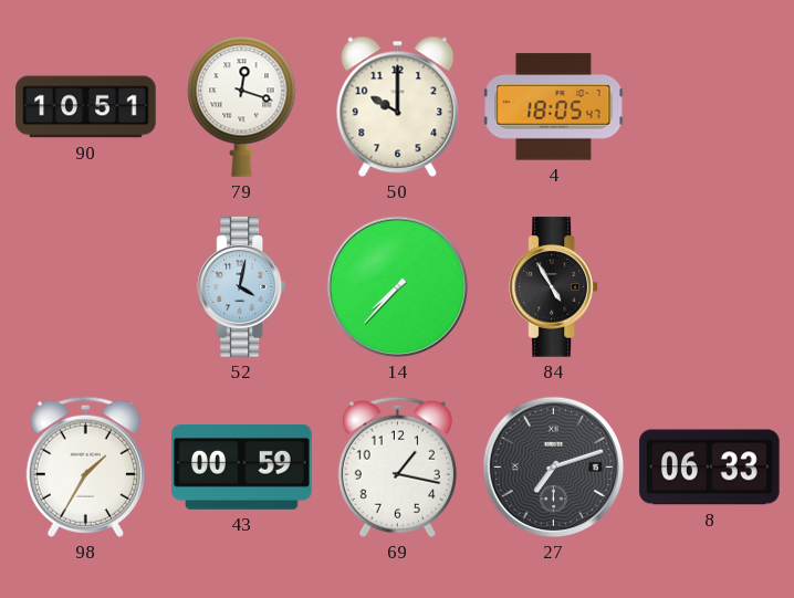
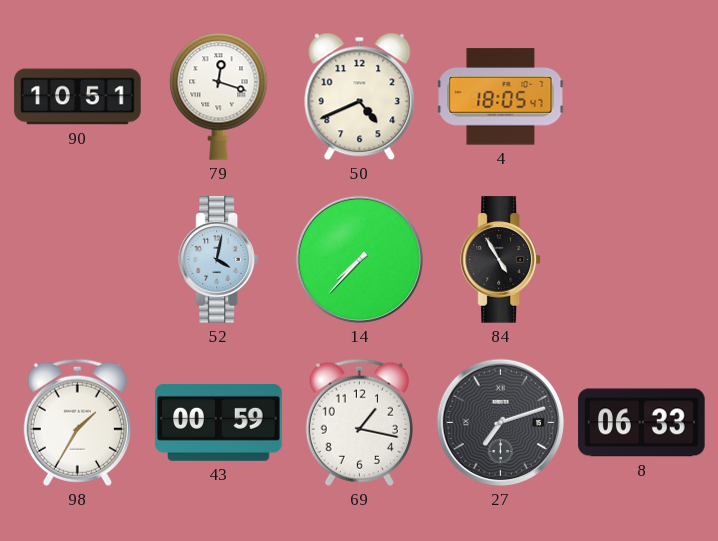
50: 10:00 -> 4:41
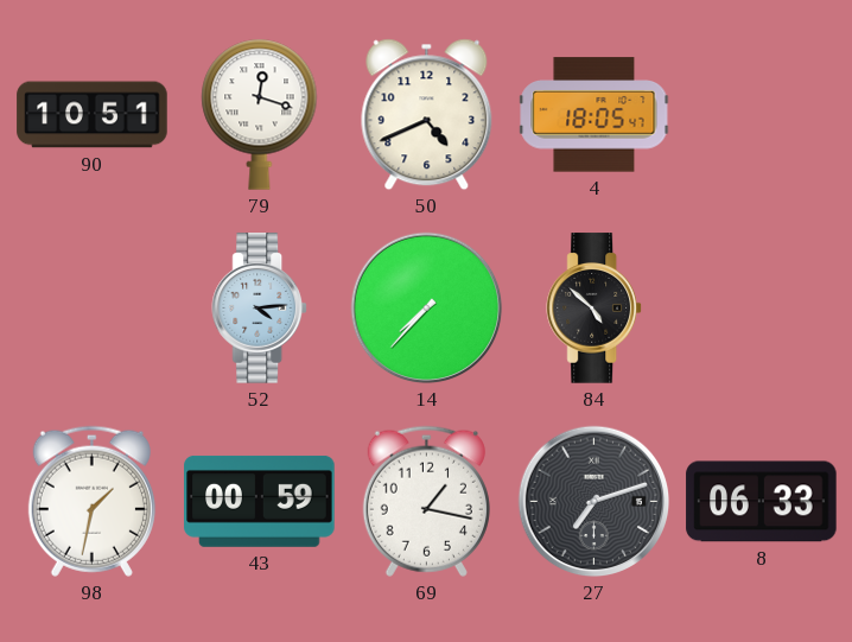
52: 4:02 -> 4:14
84: 4:55 -> 4:52
98: 1:35 -> 1:32
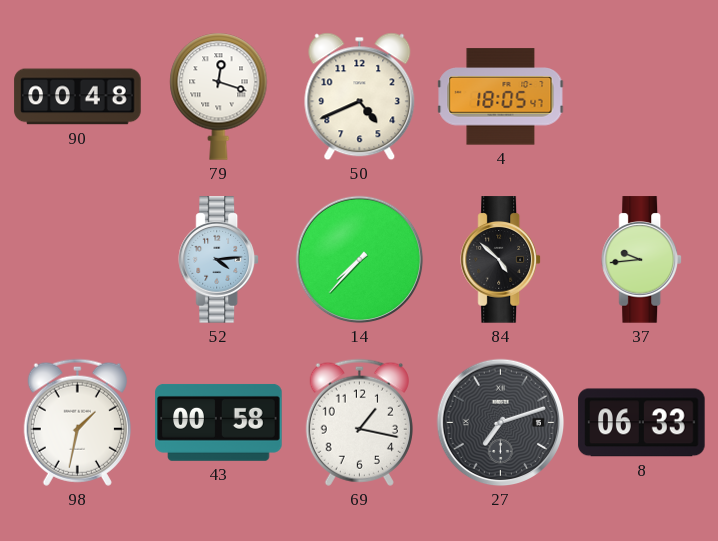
90: 10:51 -> 00:48
37: none -> 9:44
43: 00:59 -> 00:58
